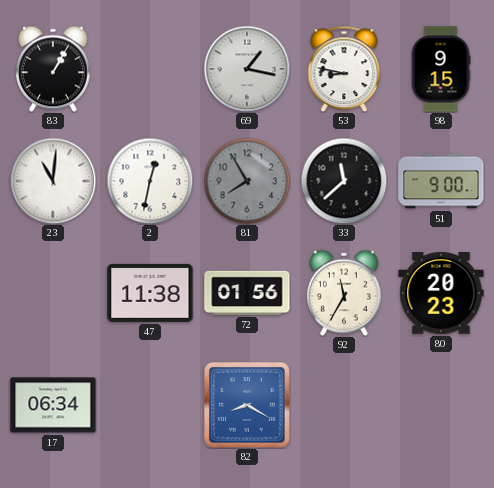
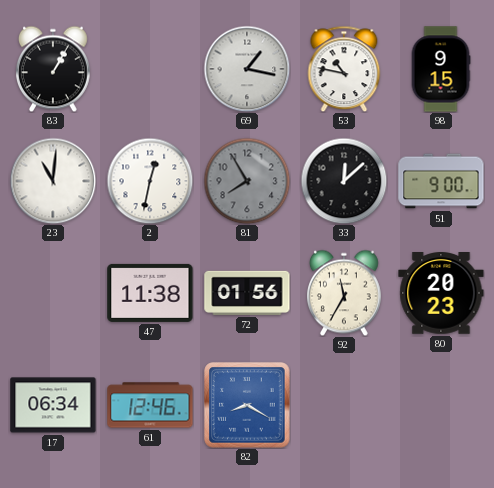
53: 8:47 -> 10:47
33: 11:38 -> 12:08
61: none -> 12:46
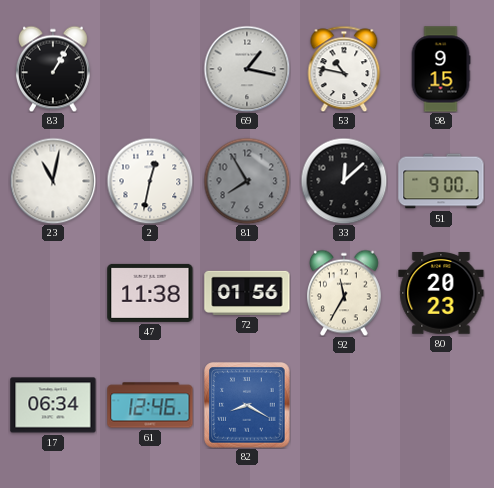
23: 11:01 -> 11:02
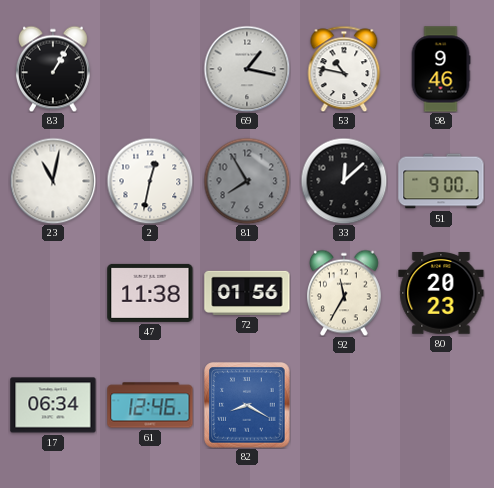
98: 9:15 -> 9:46
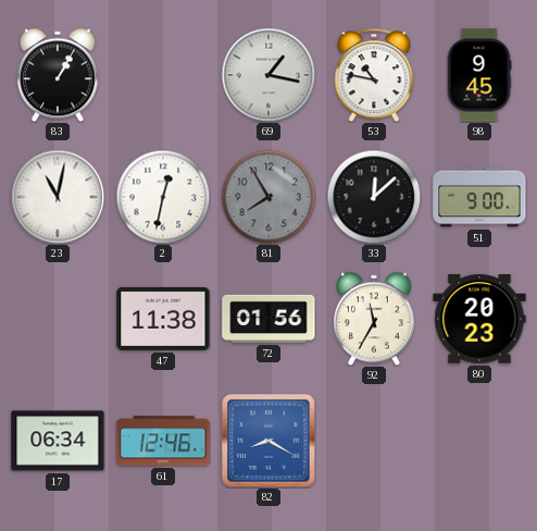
98: 9:46 -> 9:45
